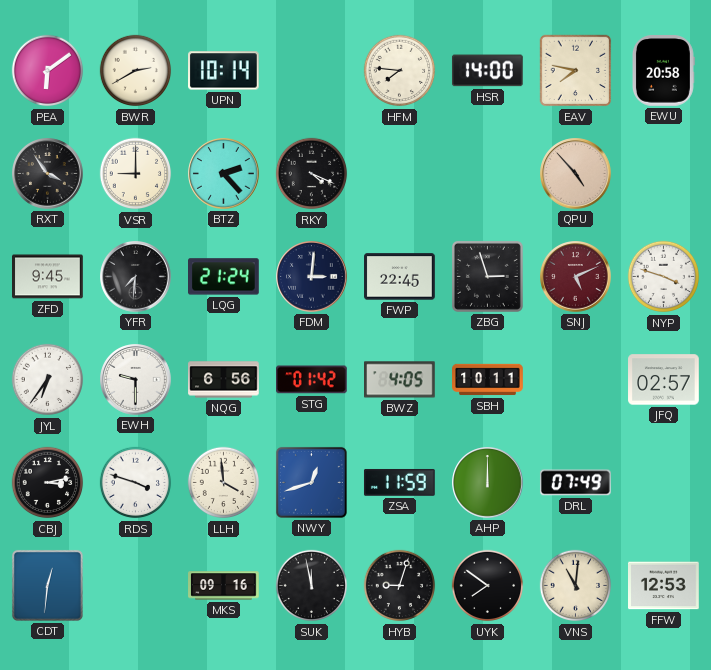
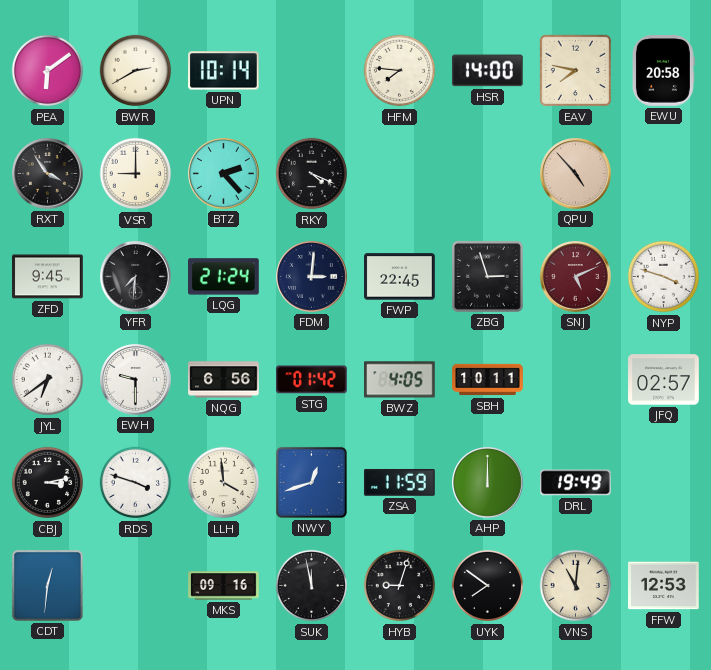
JYL: 6:36 -> 6:39
DRL: 07:49 -> 19:49
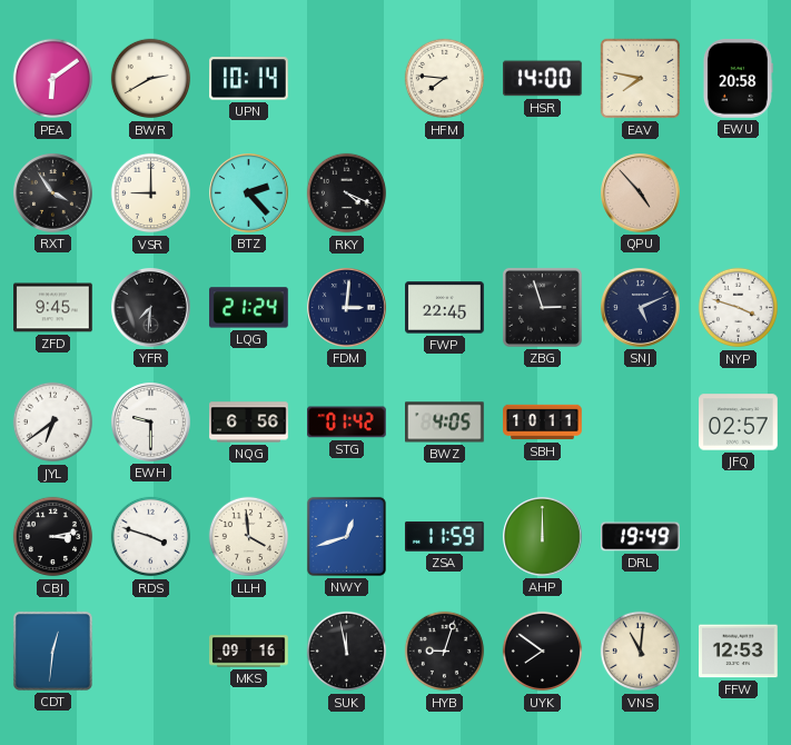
SNJ dial: burgundy -> navy
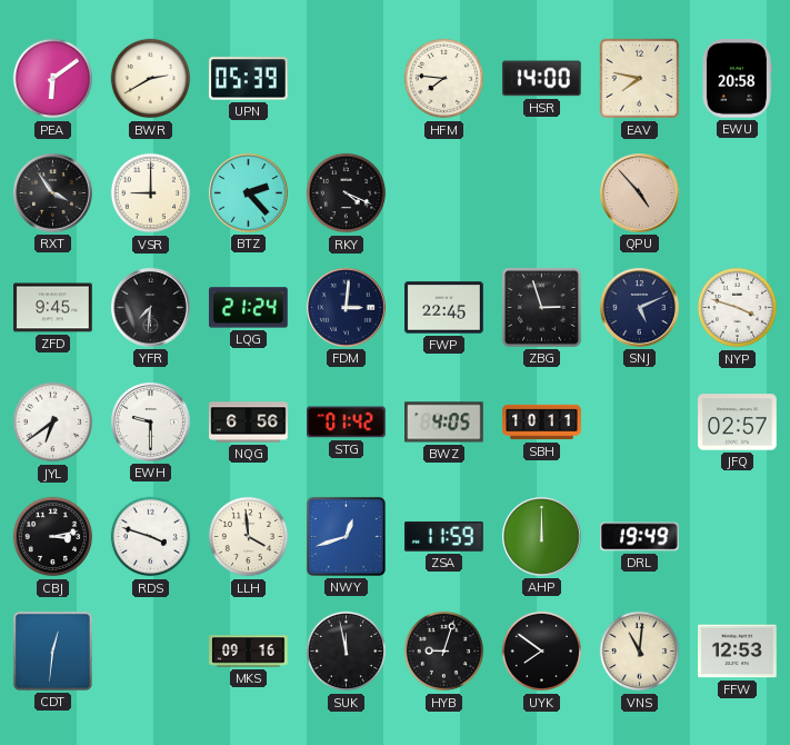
UPN: 10:14 -> 05:39
